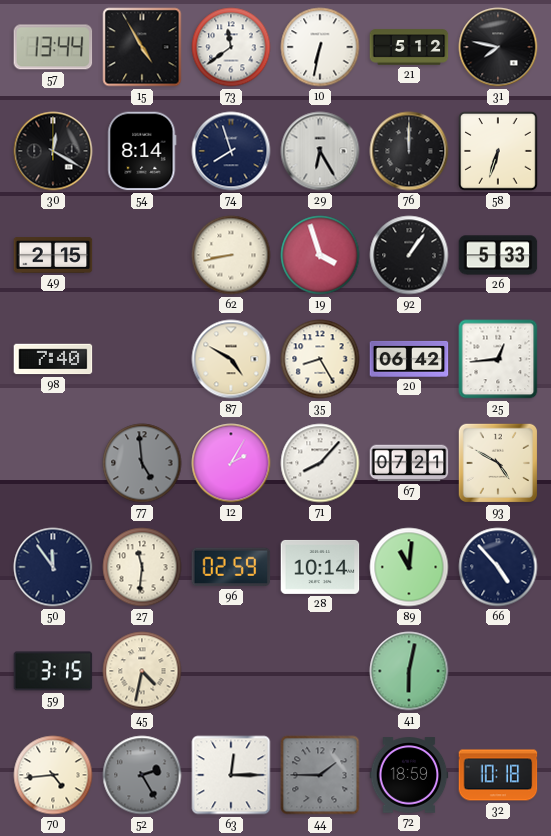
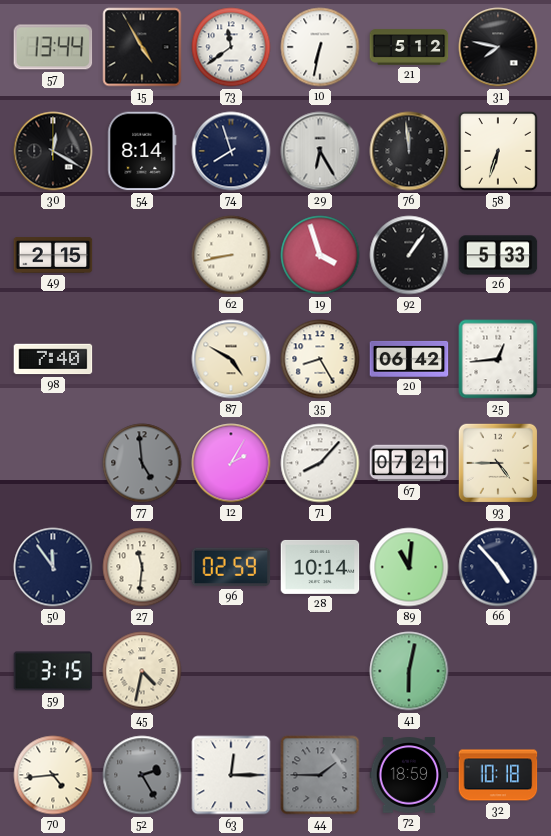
76: 12:00 -> 11:59
93: 4:50 -> 4:45
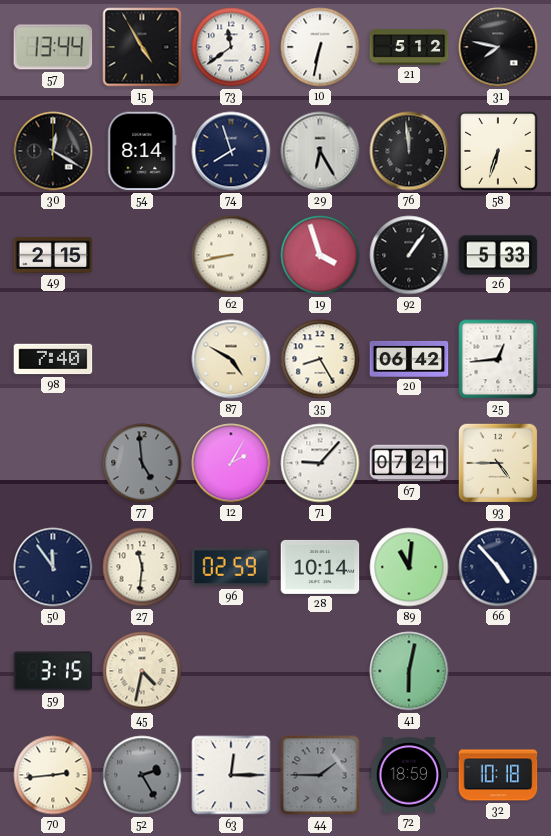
71: 8:07 -> 9:07
70: 4:44 -> 2:44
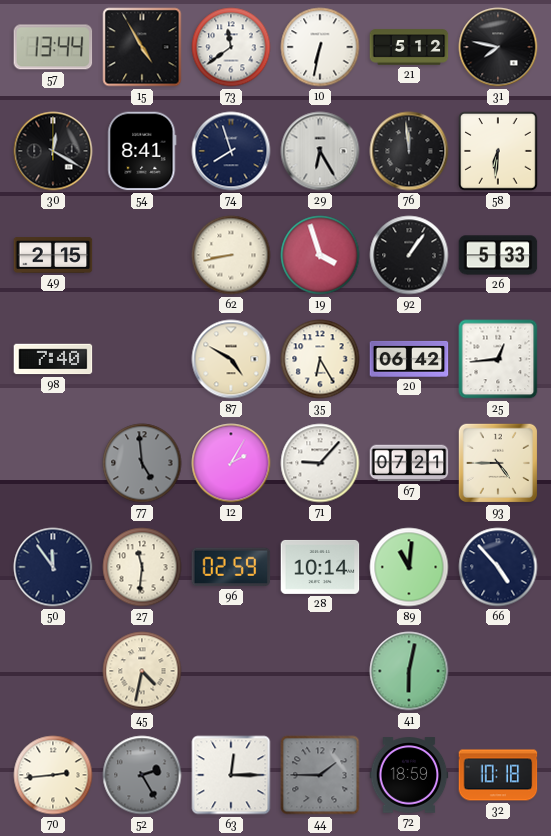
54: 8:14 -> 8:41
58: 6:33 -> 6:31
35: 8:25 -> 6:25
59: 3:15 -> none
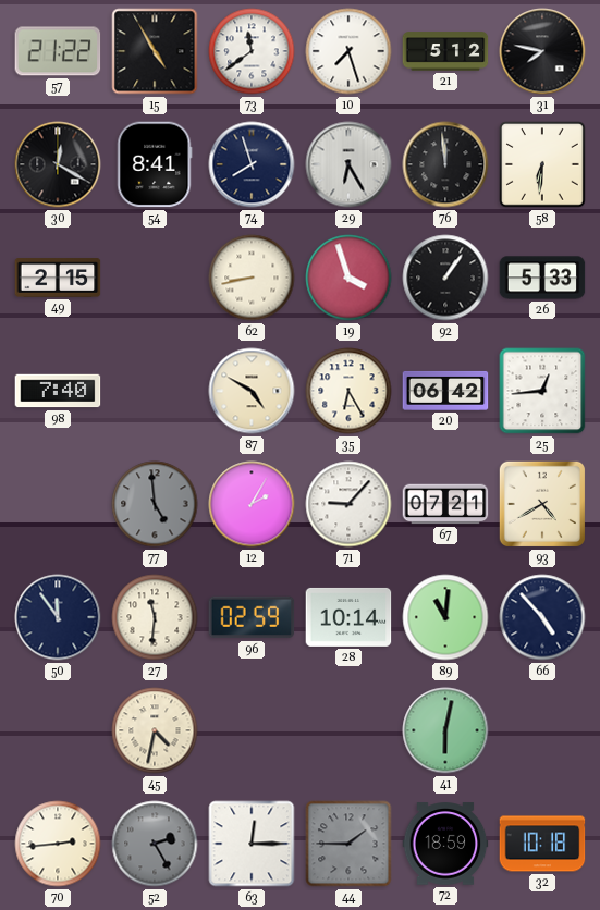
57: 13:44 -> 21:22
10: 6:32 -> 7:27
93: 4:45 -> 4:40
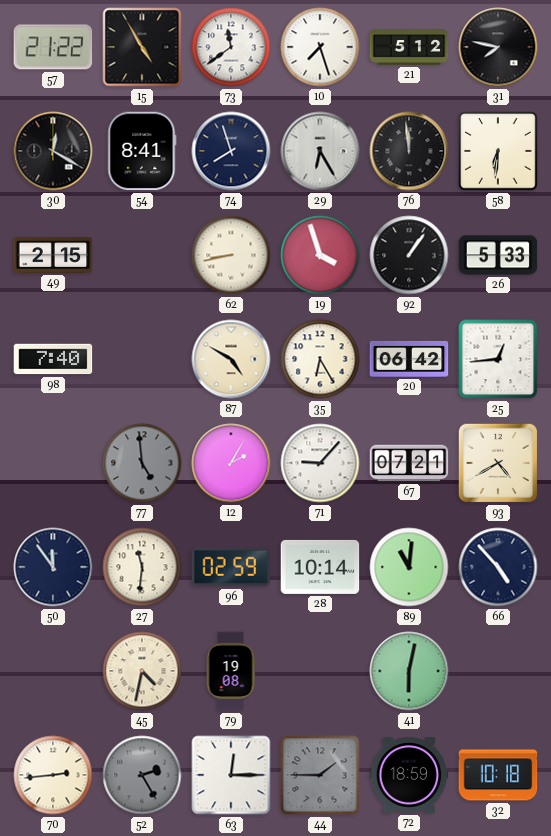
79: none -> 19:08
